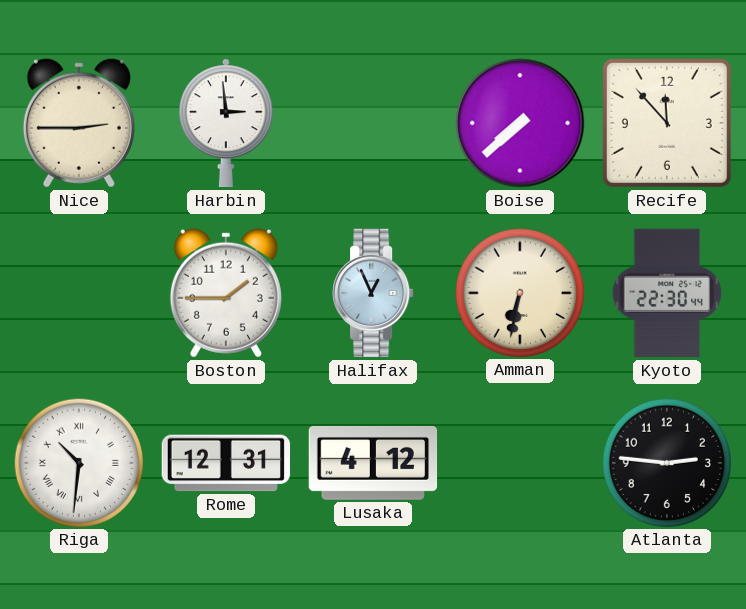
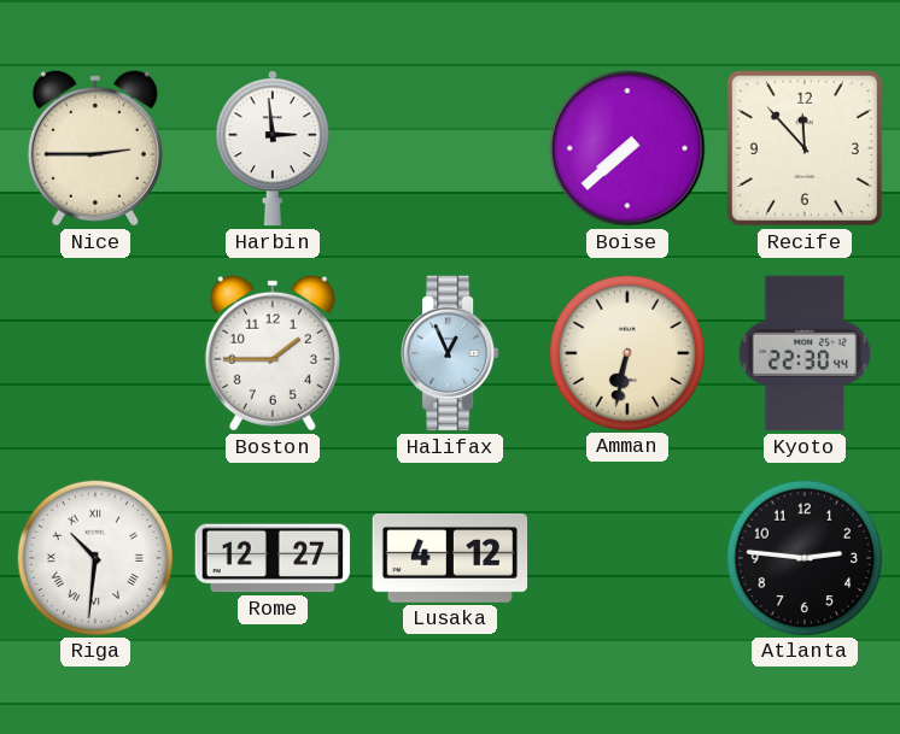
Rome: 12:31 -> 12:27
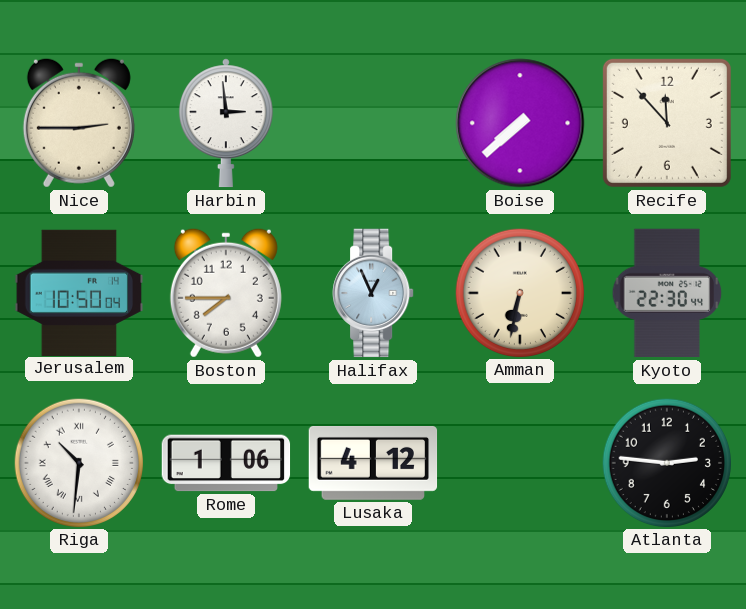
Jerusalem: none -> 10:50
Boston: 1:45 -> 7:45
Rome: 12:27 -> 1:06
